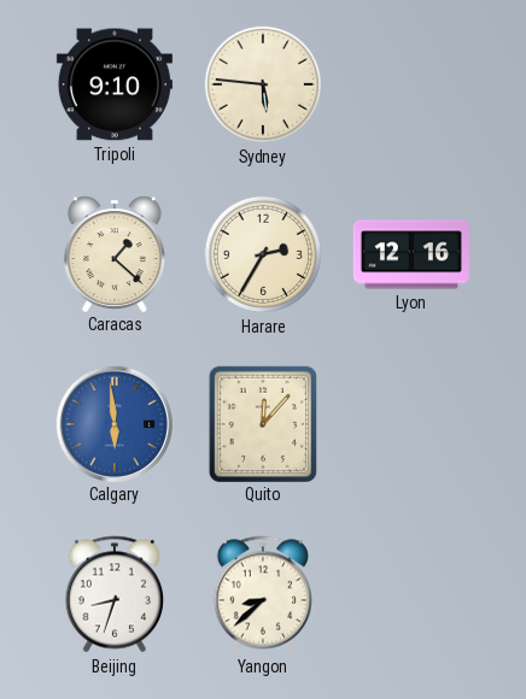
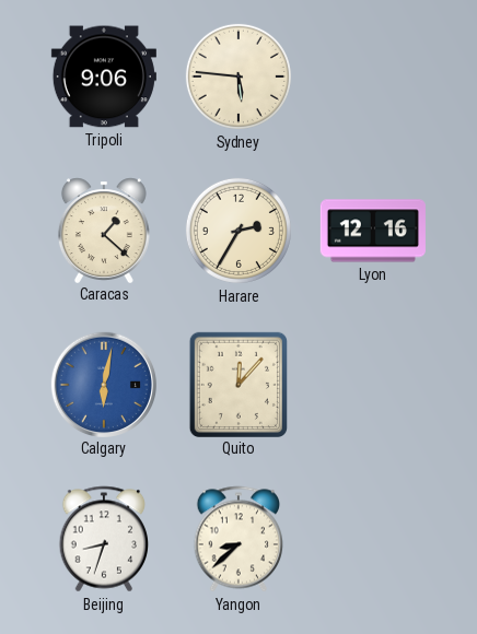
Tripoli: 9:10 -> 9:06
Calgary: 5:59 -> 6:02
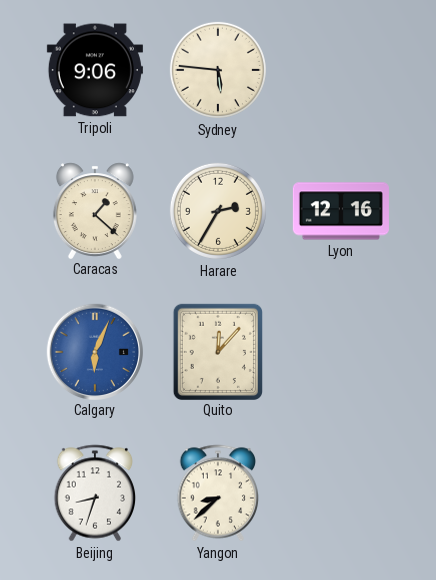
Calgary: 6:02 -> 6:04
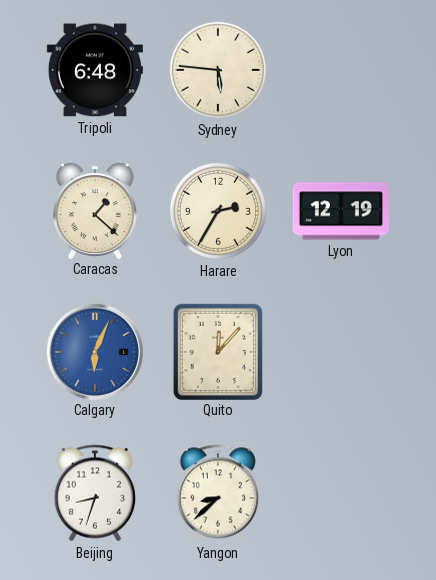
Tripoli: 9:06 -> 6:48
Lyon: 12:16 -> 12:19
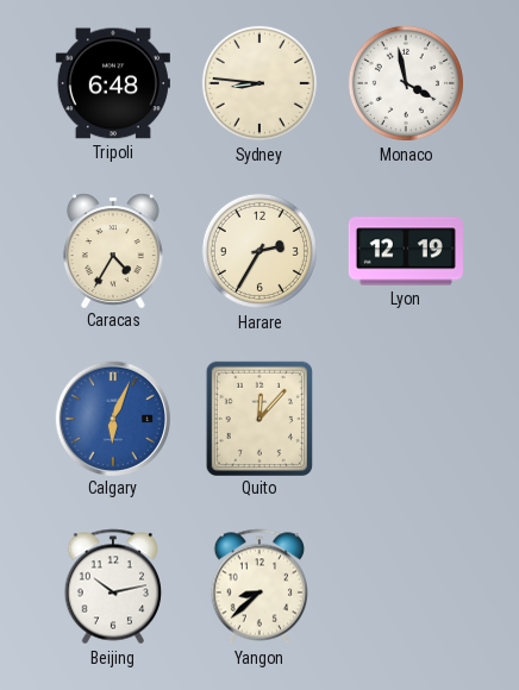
Sydney: 5:46 -> 8:46
Monaco: none -> 3:58
Caracas: 1:22 -> 4:35
Beijing: 8:33 -> 10:13
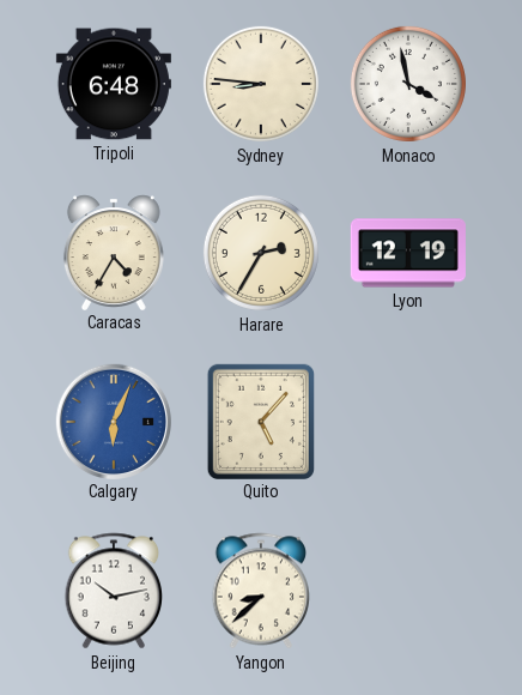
Quito: 12:07 -> 5:07
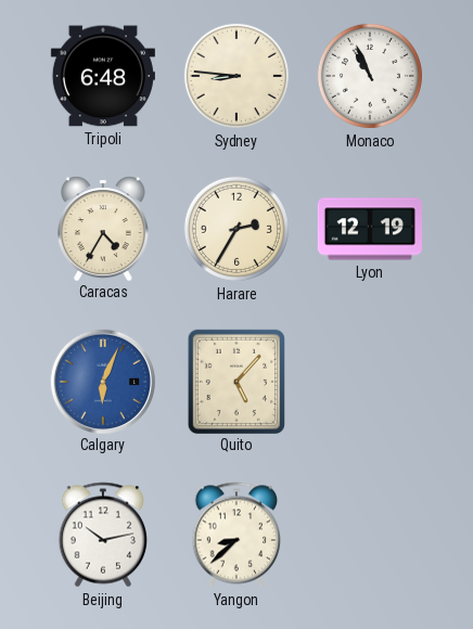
Monaco: 3:58 -> 10:56
